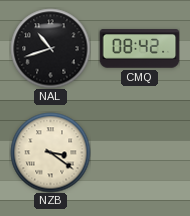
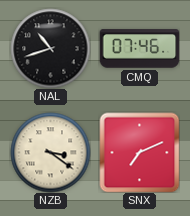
CMQ: 08:42 -> 07:46
SNX: none -> 7:11
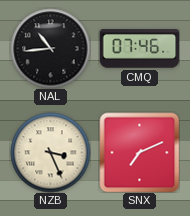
NAL: 10:42 -> 10:44
NZB: 3:21 -> 3:26
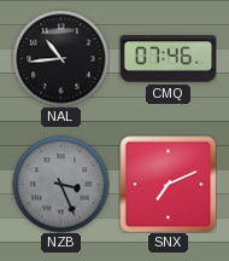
NZB dial: cream -> grey
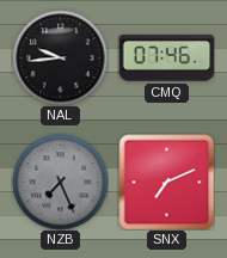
NAL: 10:44 -> 9:44
NZB: 3:26 -> 7:26
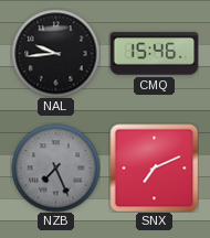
CMQ: 07:46 -> 15:46
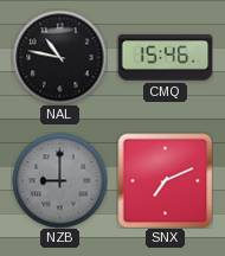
NAL: 9:44 -> 10:47
NZB: 7:26 -> 9:00
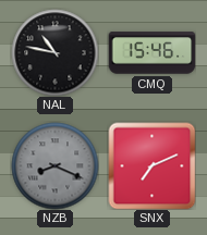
NZB: 9:00 -> 8:19
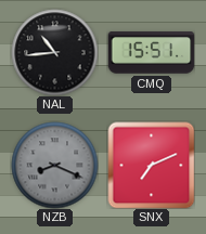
NAL: 10:47 -> 10:44
CMQ: 15:46 -> 15:51
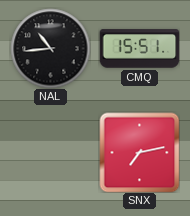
NZB: 8:19 -> none
SNX: 7:11 -> 7:13
